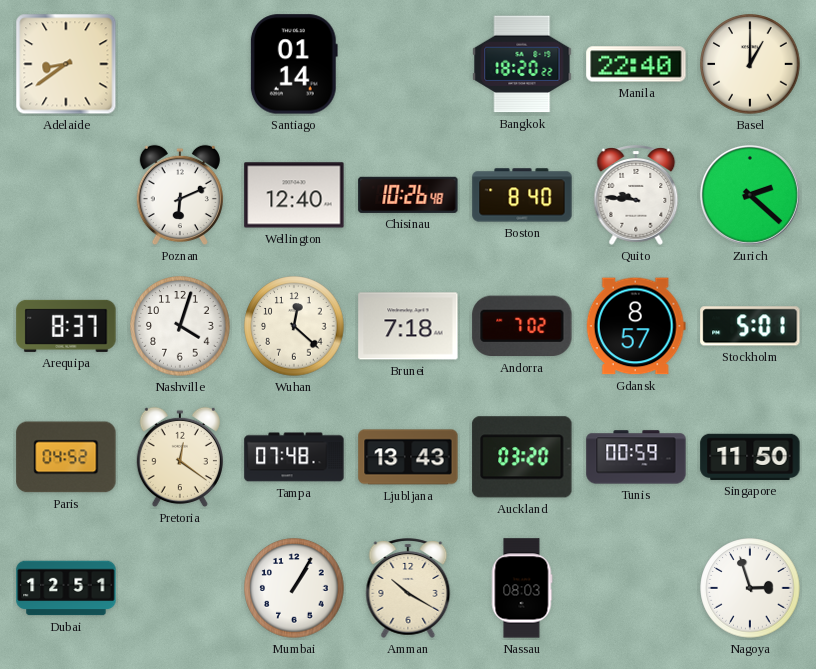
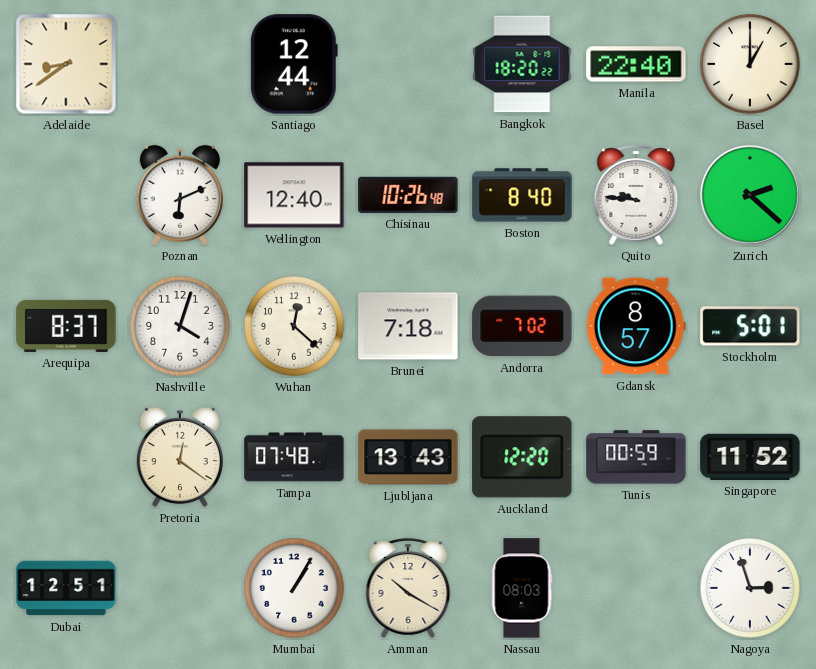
Santiago: 01:14 -> 12:44
Paris: 04:52 -> none
Auckland: 03:20 -> 12:20
Singapore: 11:50 -> 11:52
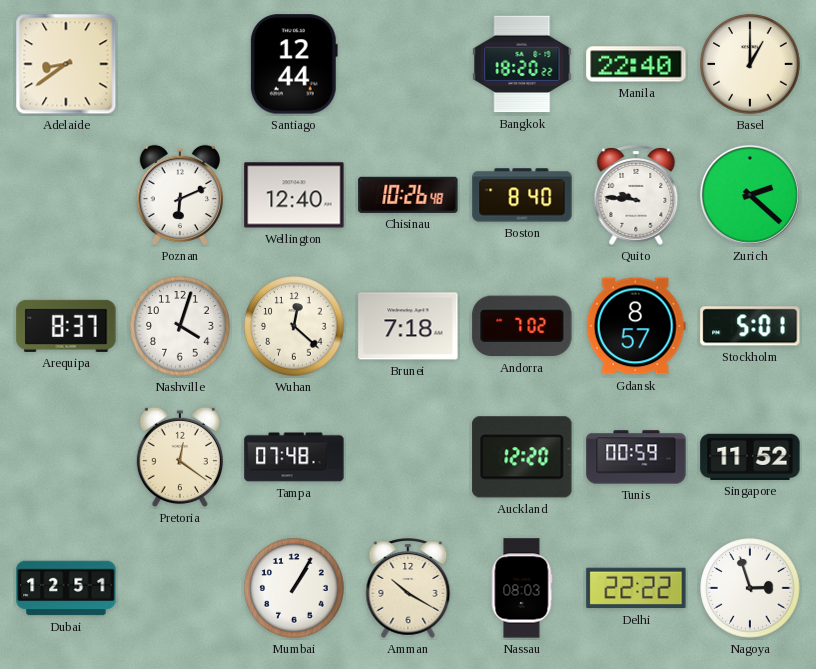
Ljubljana: 13:43 -> none
Delhi: none -> 22:22
